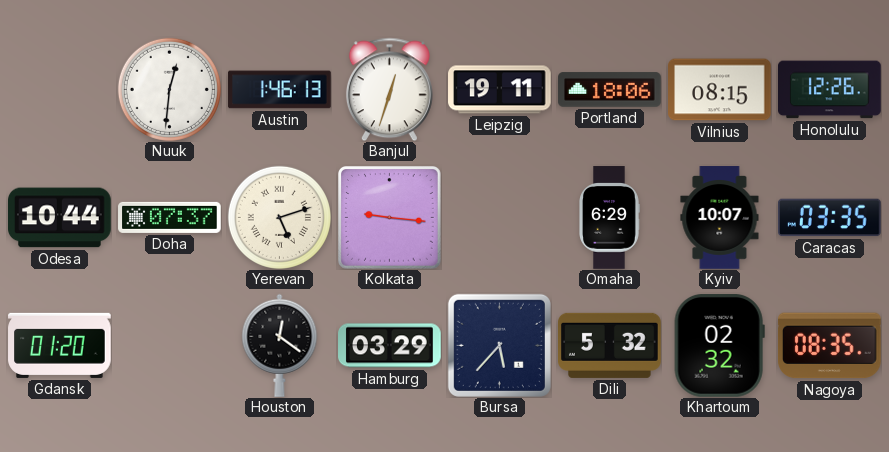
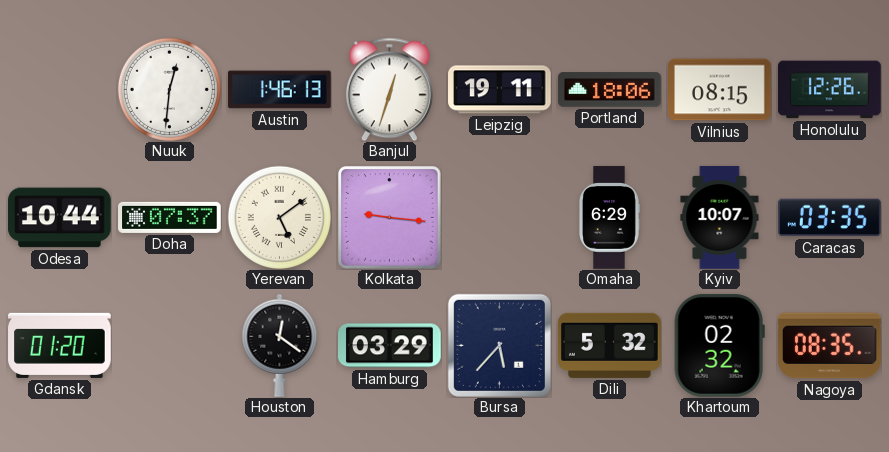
Yerevan: 5:12 -> 5:09
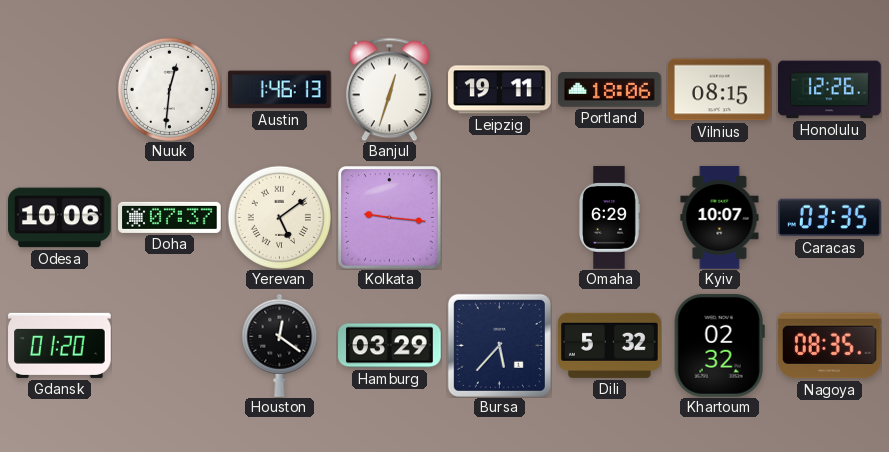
Odesa: 10:44 -> 10:06
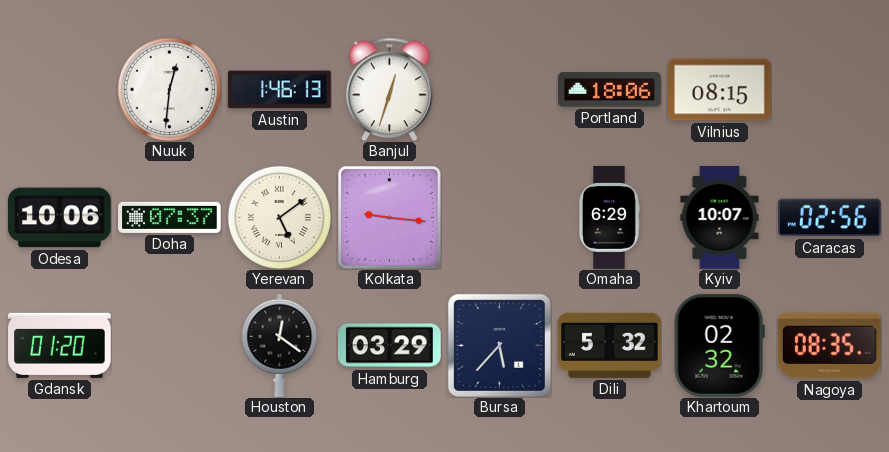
Leipzig: 19:11 -> none
Honolulu: 12:26 -> none
Caracas: 03:35 -> 02:56
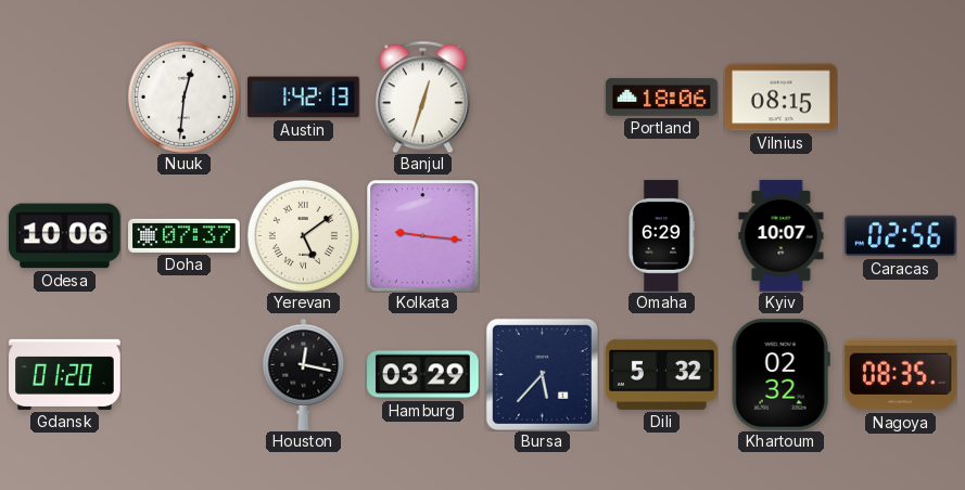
Austin: 1:46 -> 1:42
Houston: 12:21 -> 12:17
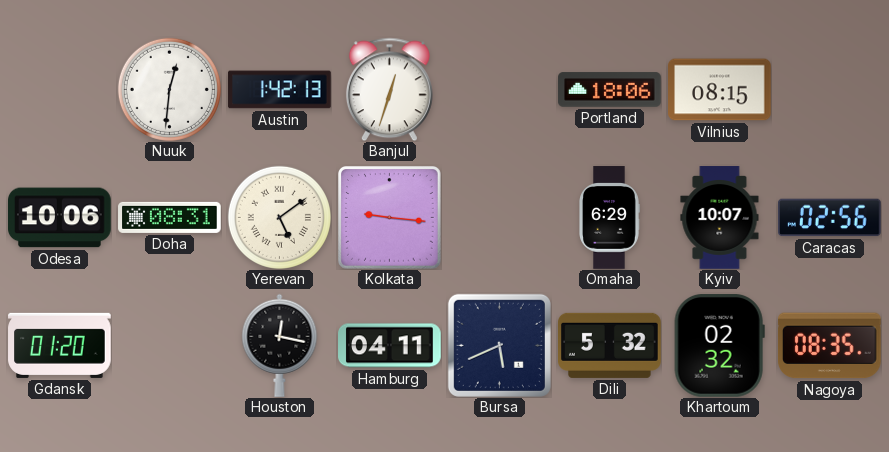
Doha: 07:37 -> 08:31
Hamburg: 03:29 -> 04:11
Bursa: 5:37 -> 5:41
